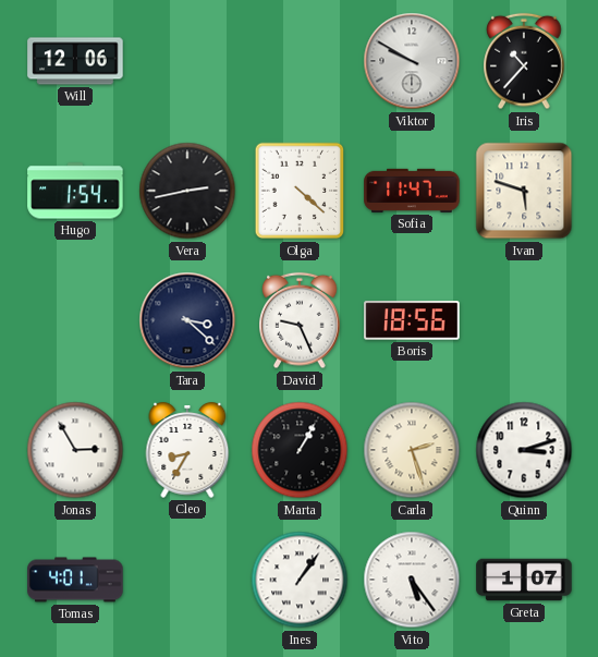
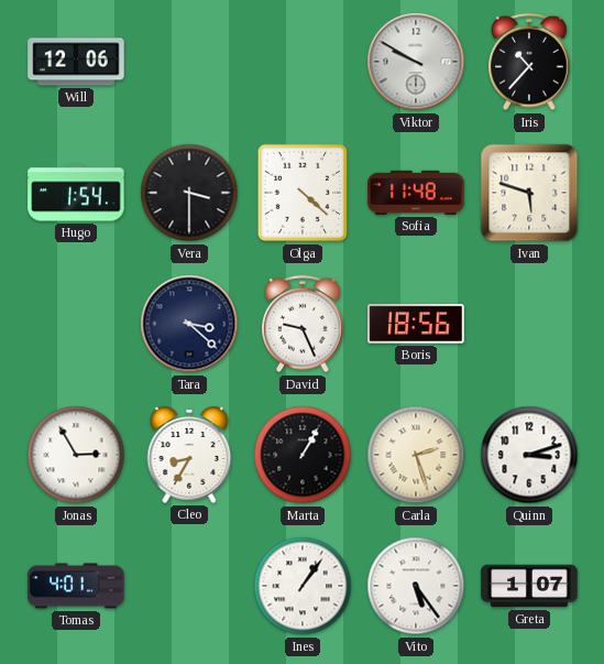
Vera: 2:43 -> 3:30
Sofia: 11:47 -> 11:48
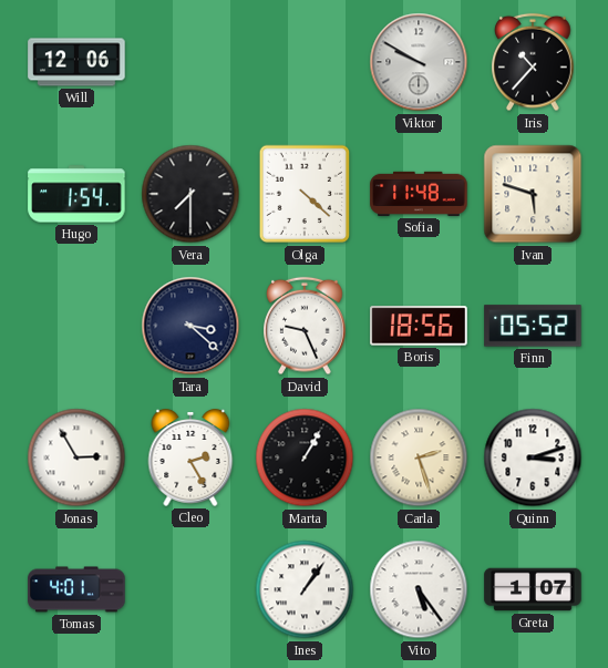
Vera: 3:30 -> 7:30
Finn: none -> 05:52
Cleo: 8:35 -> 2:25
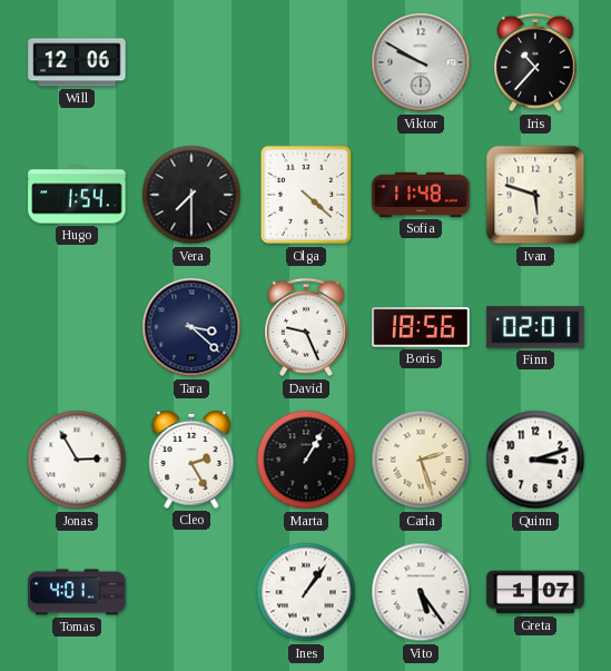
Finn: 05:52 -> 02:01
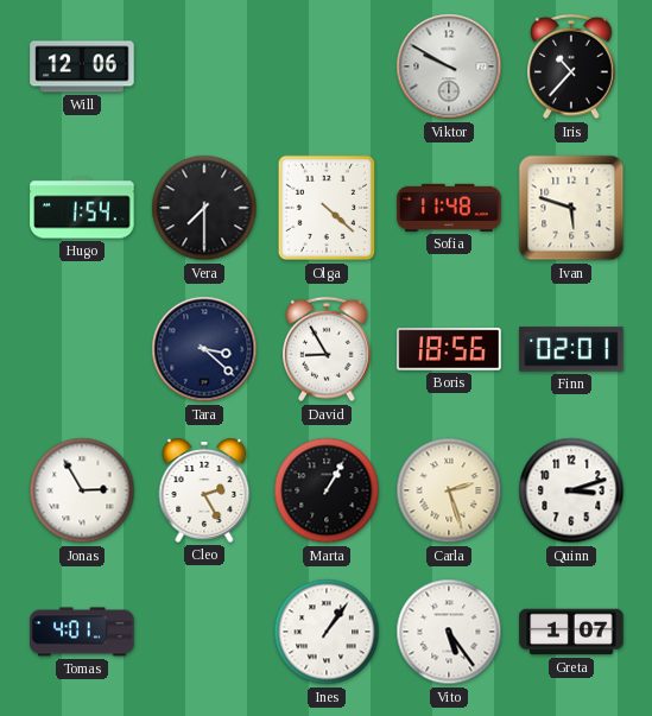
David: 9:26 -> 8:55
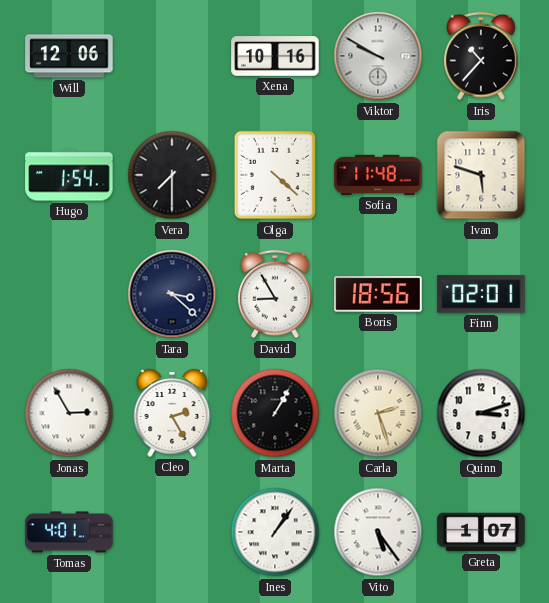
Xena: none -> 10:16
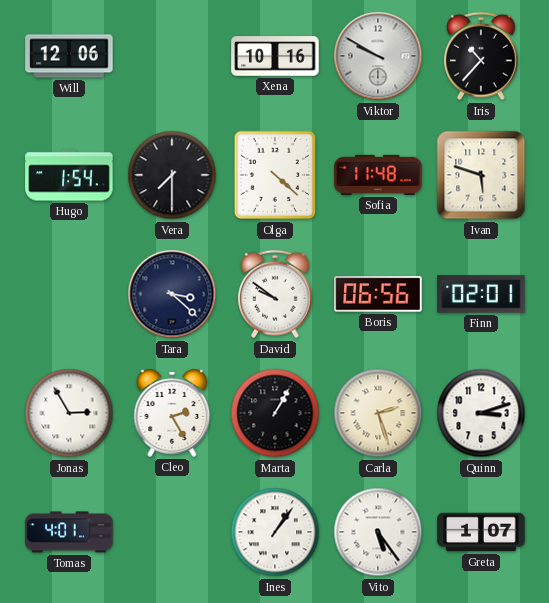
David: 8:55 -> 9:51
Boris: 18:56 -> 06:56
